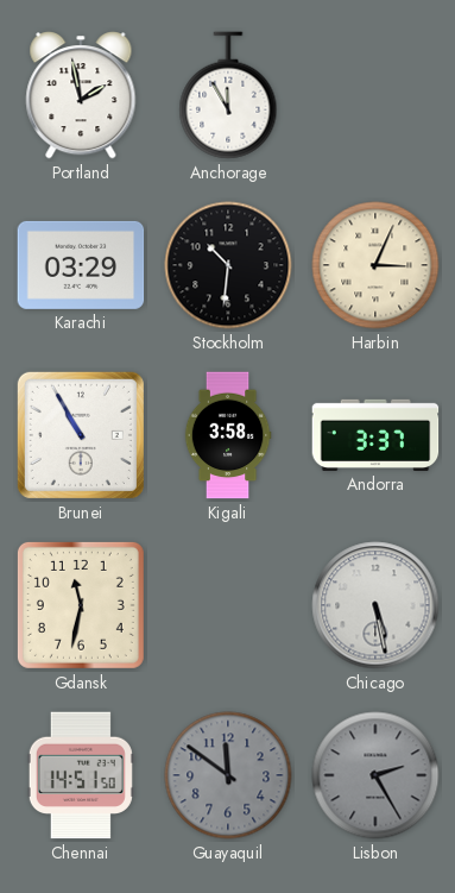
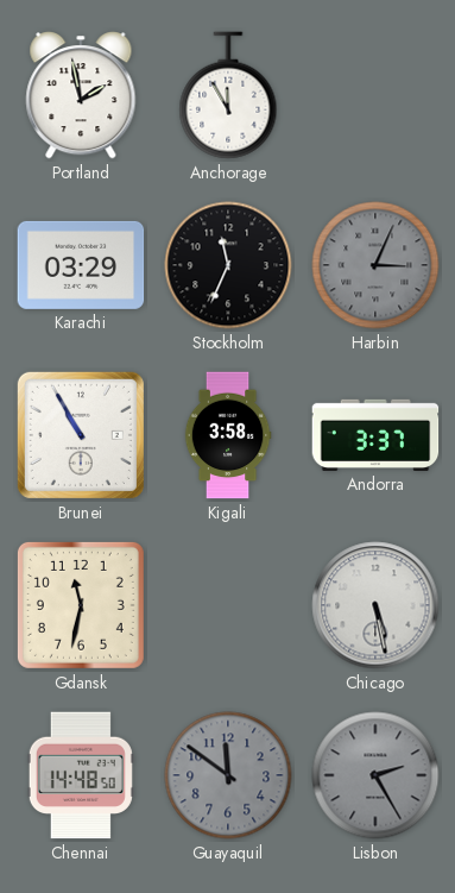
Stockholm: 10:31 -> 11:34
Harbin dial: cream -> grey
Chennai: 14:51 -> 14:48
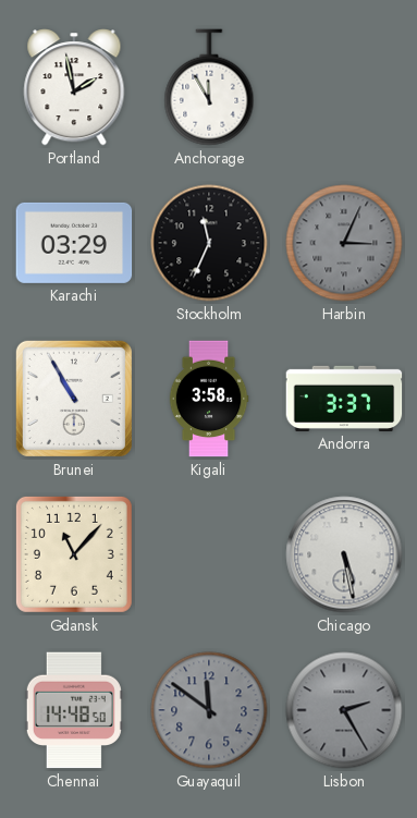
Gdansk: 11:32 -> 11:07
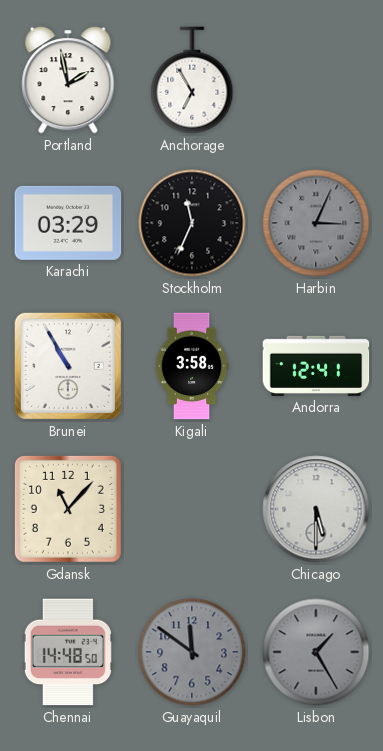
Anchorage: 11:55 -> 6:55
Andorra: 3:37 -> 12:41
Chicago: 5:28 -> 5:30
Lisbon: 2:25 -> 1:25
